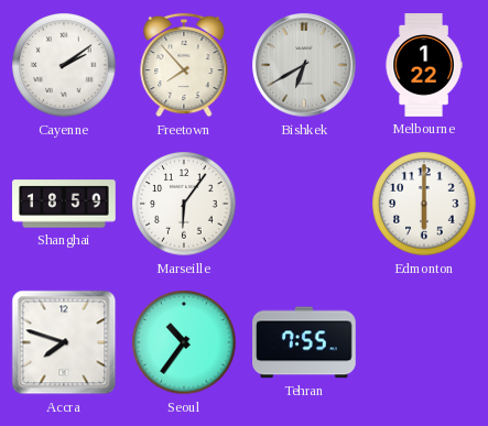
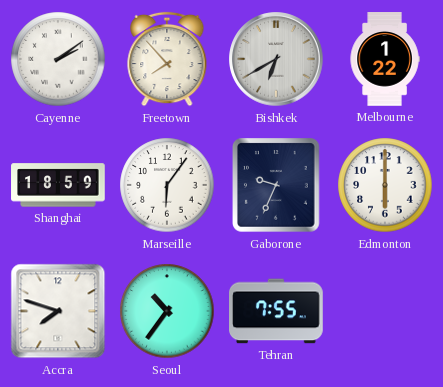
Gaborone: none -> 9:34
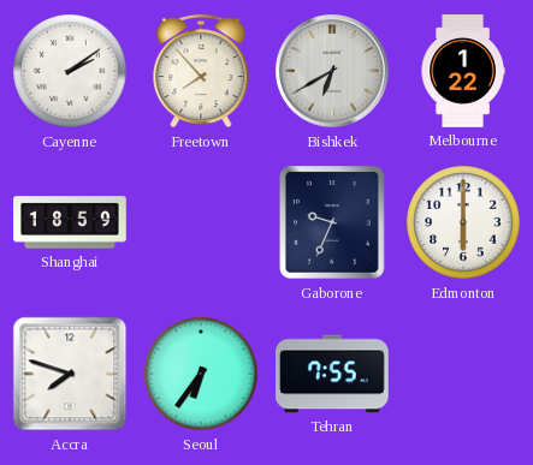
Marseille: 6:06 -> none
Seoul: 10:36 -> 6:36
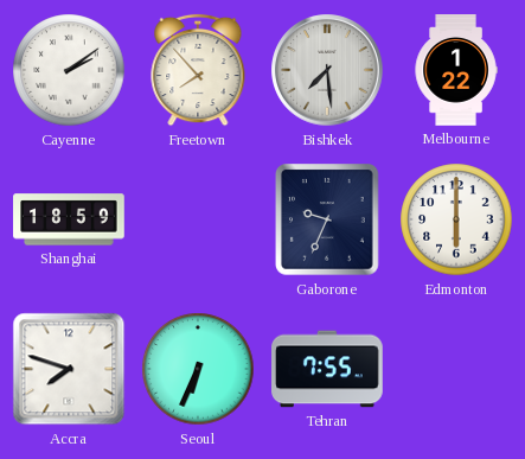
Bishkek: 6:40 -> 7:29
Seoul: 6:36 -> 6:34
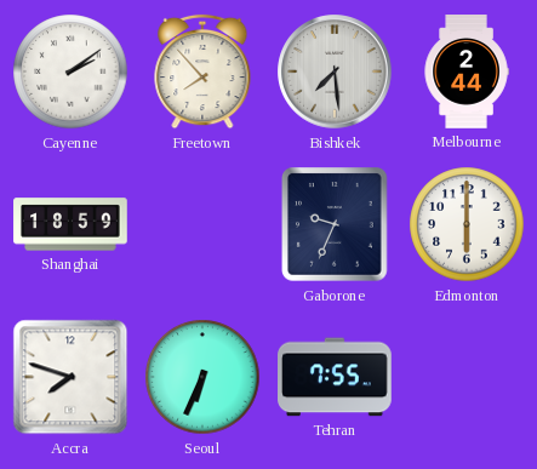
Melbourne: 1:22 -> 2:44
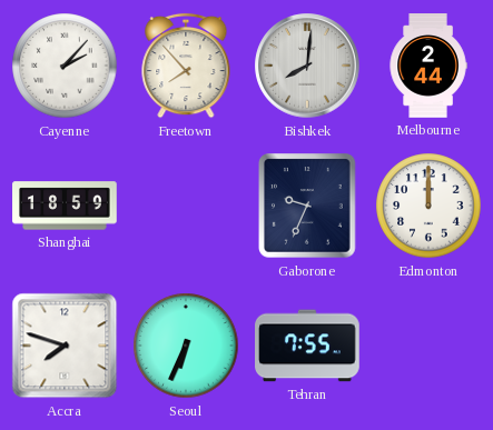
Cayenne: 2:09 -> 2:07
Bishkek: 7:29 -> 8:01
Edmonton: 6:00 -> 12:00
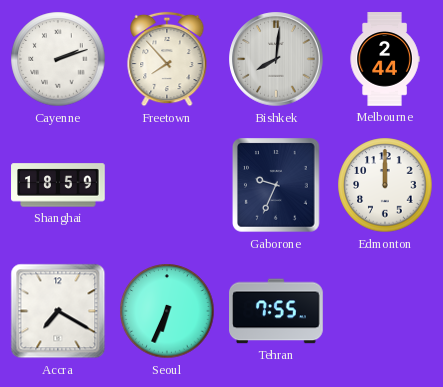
Cayenne: 2:07 -> 2:12
Accra: 7:48 -> 7:20
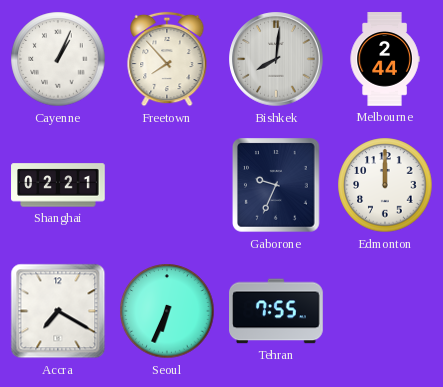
Cayenne: 2:12 -> 1:04
Shanghai: 18:59 -> 02:21
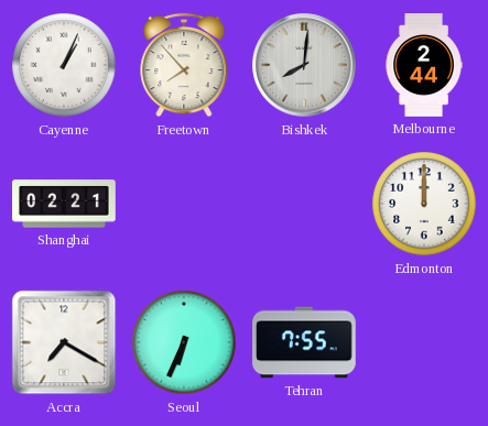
Gaborone: 9:34 -> none
